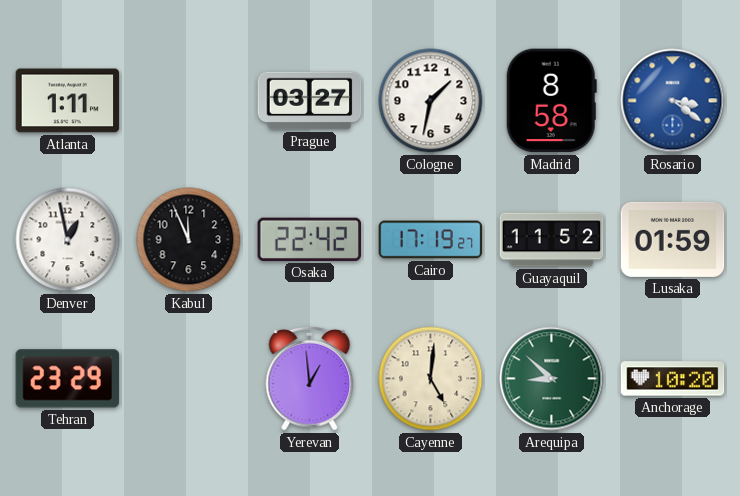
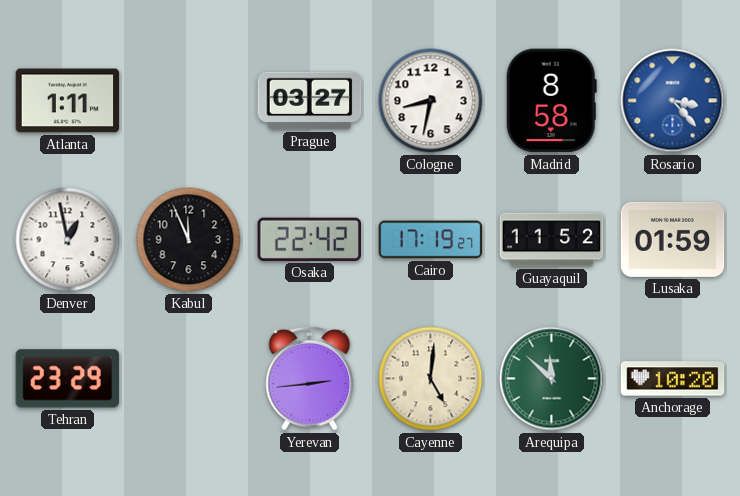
Cologne: 1:32 -> 8:32
Rosario: 3:21 -> 3:23
Yerevan: 12:59 -> 2:44
Arequipa: 8:52 -> 11:52
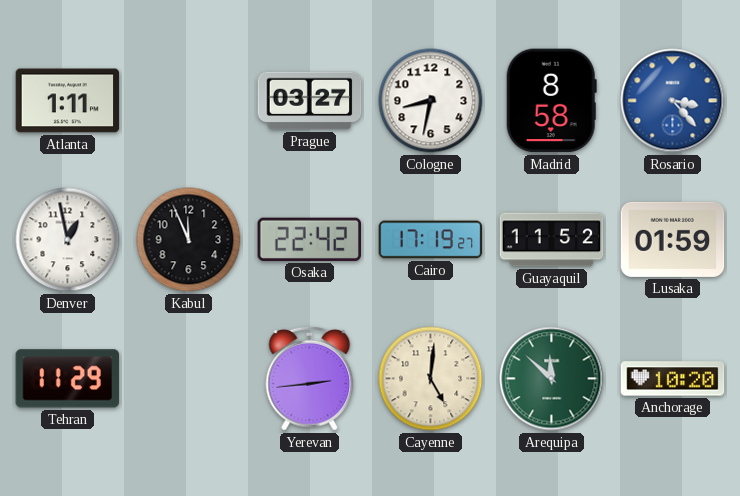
Tehran: 23:29 -> 11:29
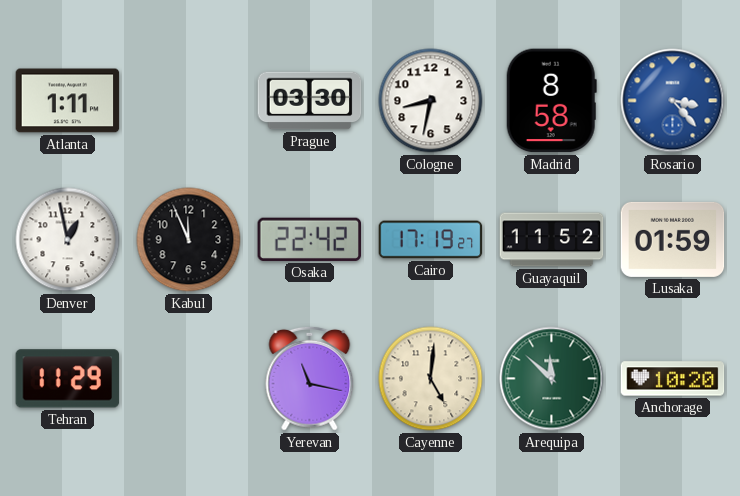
Prague: 03:27 -> 03:30
Yerevan: 2:44 -> 11:17
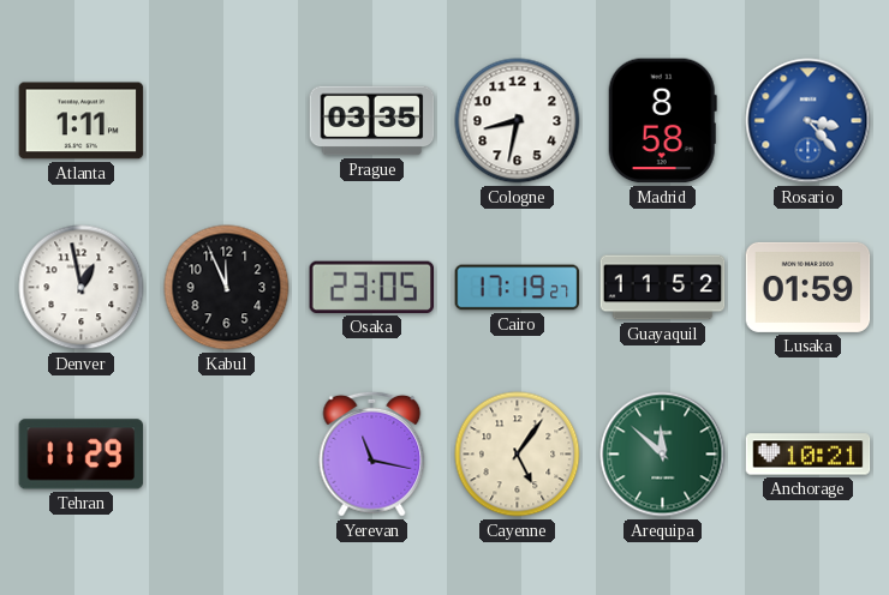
Prague: 03:30 -> 03:35
Osaka: 22:42 -> 23:05
Cayenne: 5:01 -> 5:06
Anchorage: 10:20 -> 10:21
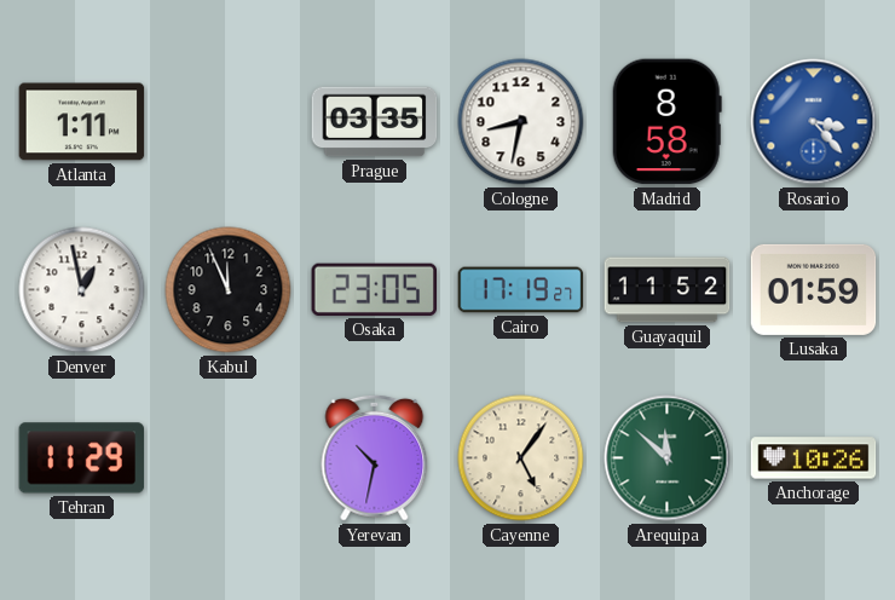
Yerevan: 11:17 -> 10:32
Anchorage: 10:21 -> 10:26
